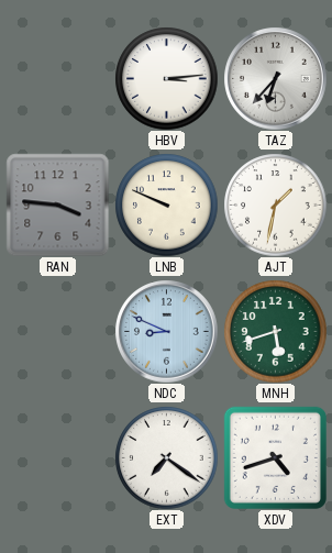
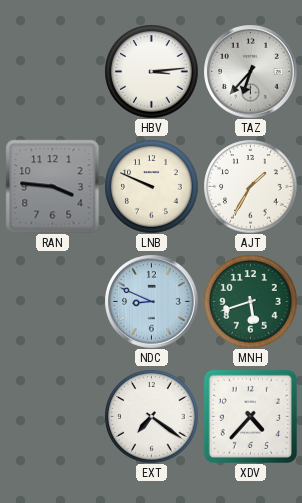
AJT: 1:32 -> 1:35
XDV: 4:42 -> 4:37
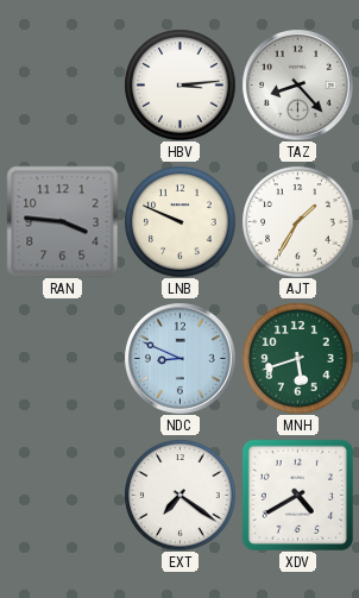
TAZ: 6:37 -> 8:23
XDV: 4:37 -> 4:40
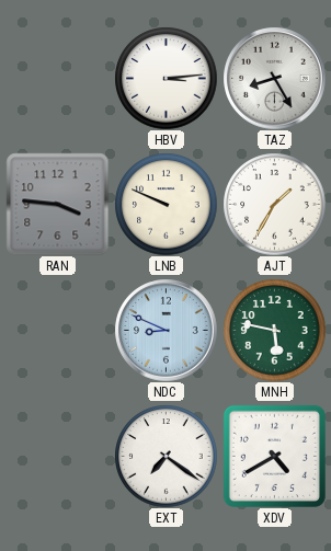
TAZ: 8:23 -> 8:25
MNH: 5:42 -> 5:47
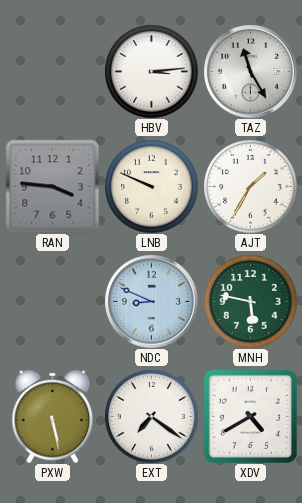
TAZ: 8:25 -> 11:25
PXW: none -> 5:28
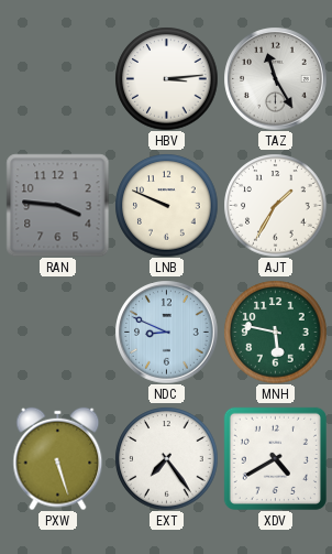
PXW: 5:28 -> 5:27
EXT: 7:21 -> 7:24
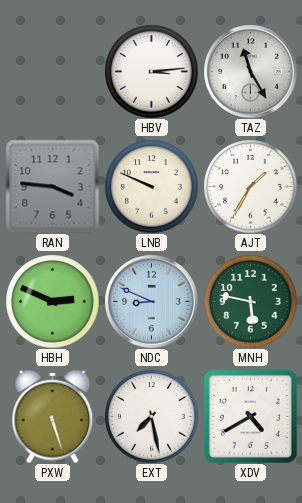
HBH: none -> 2:49
EXT: 7:24 -> 7:28
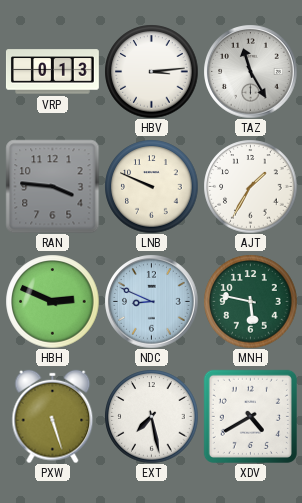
VRP: none -> 0:13
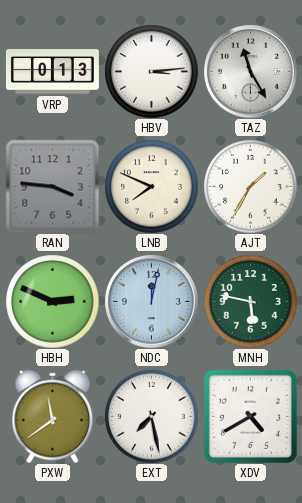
LNB: 9:49 -> 7:49
NDC: 8:49 -> 12:02
PXW: 5:27 -> 11:39
